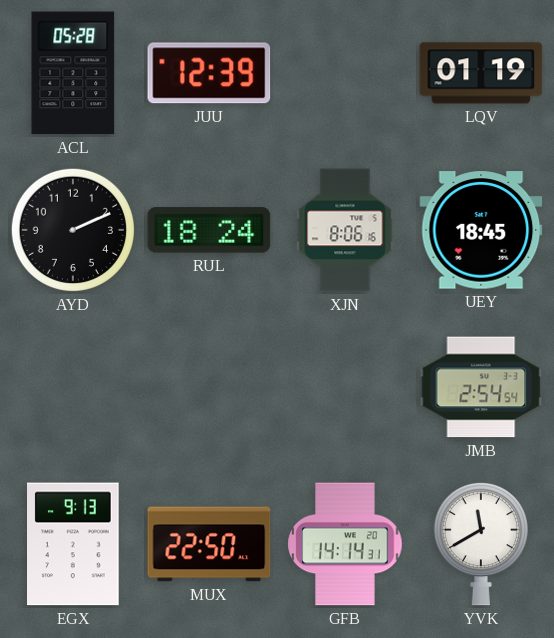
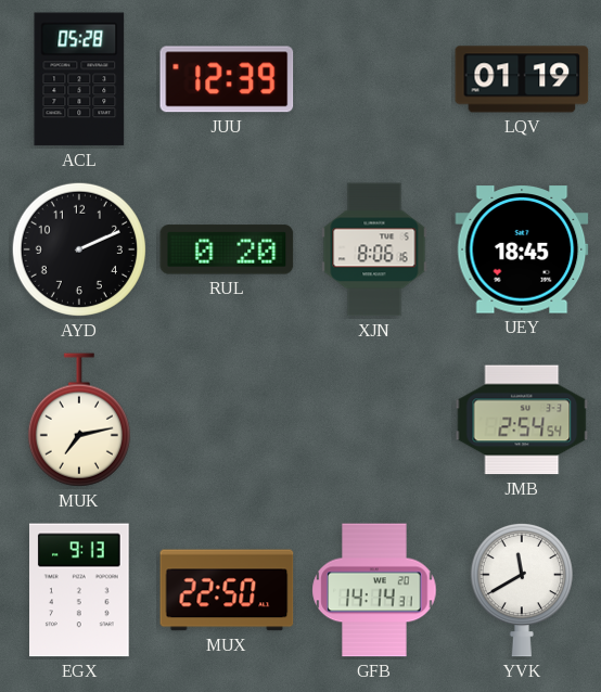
RUL: 18:24 -> 0:20
MUK: none -> 7:13
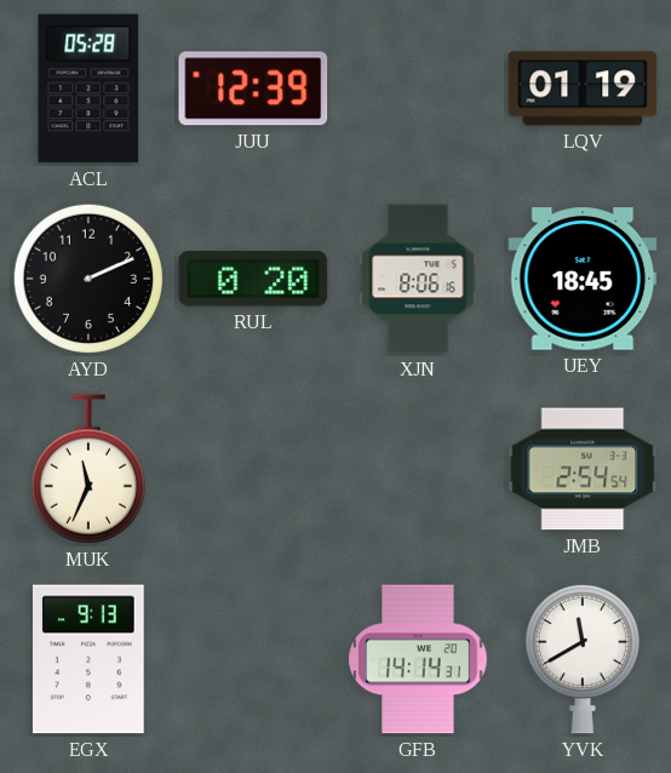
MUK: 7:13 -> 11:34
MUX: 22:50 -> none
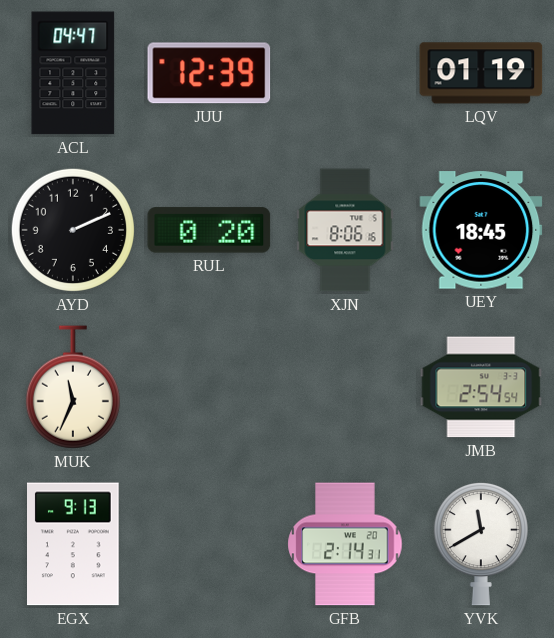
ACL: 05:28 -> 04:47
GFB: 14:14 -> 2:14
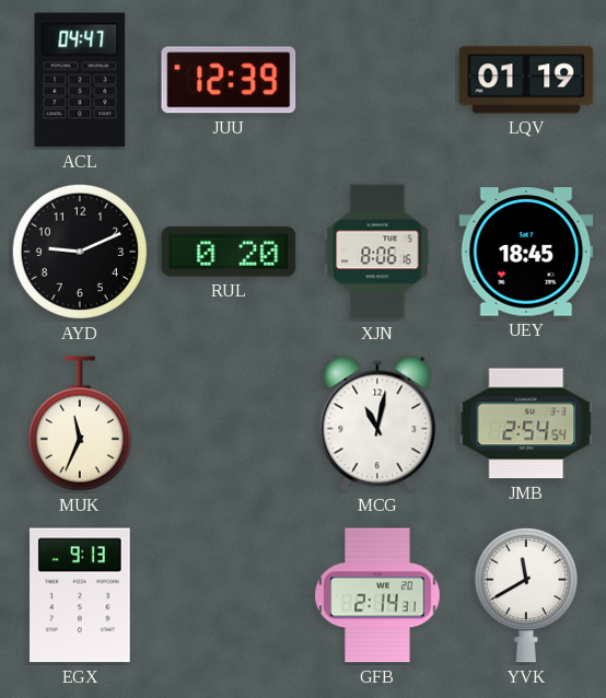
AYD: 2:11 -> 9:11
MCG: none -> 11:02
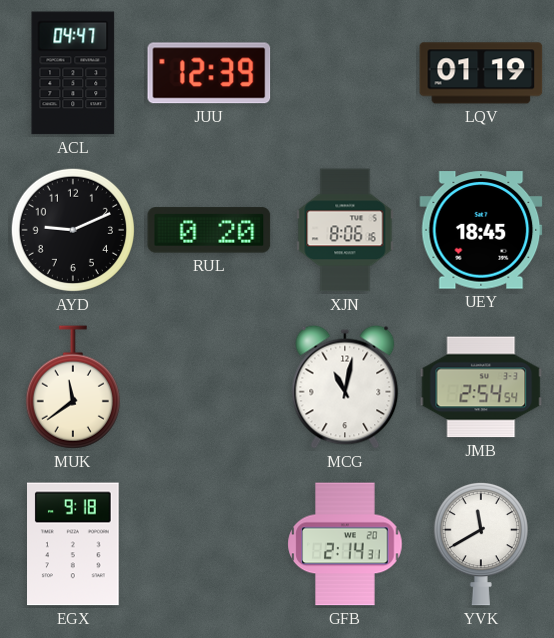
MUK: 11:34 -> 11:39
EGX: 9:13 -> 9:18
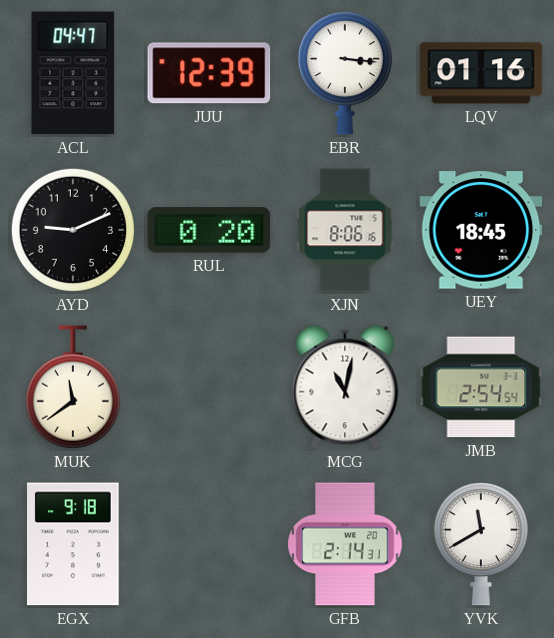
EBR: none -> 3:16
LQV: 01:19 -> 01:16
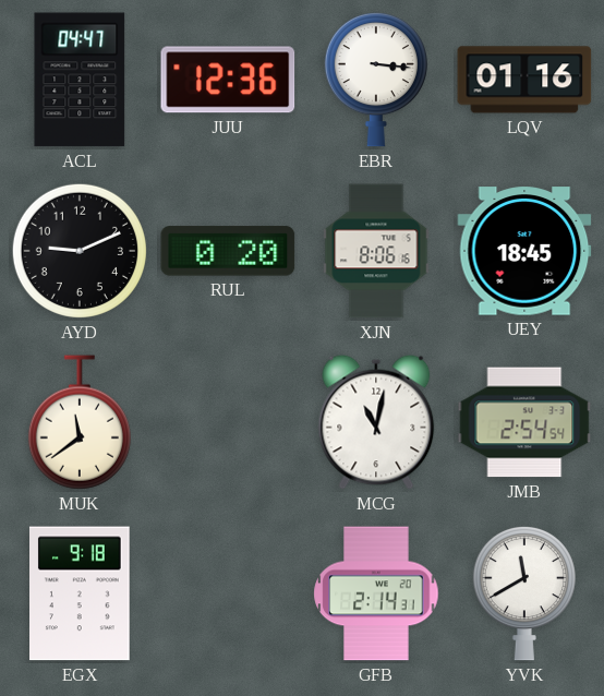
JUU: 12:39 -> 12:36
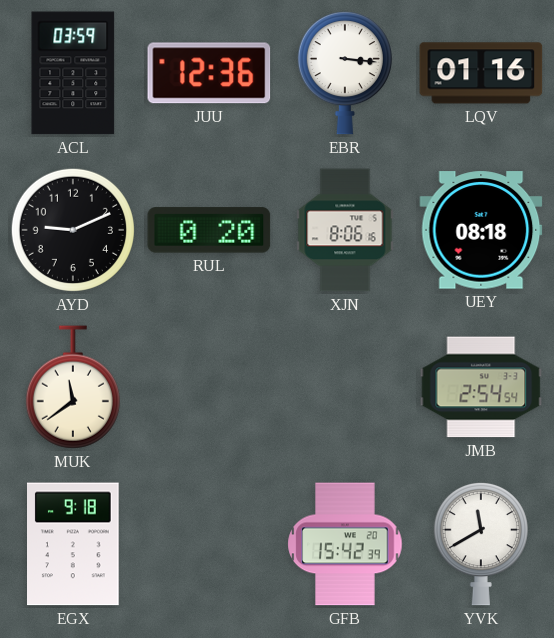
ACL: 04:47 -> 03:59
UEY: 18:45 -> 08:18
MCG: 11:02 -> none
GFB: 2:14 -> 15:42
